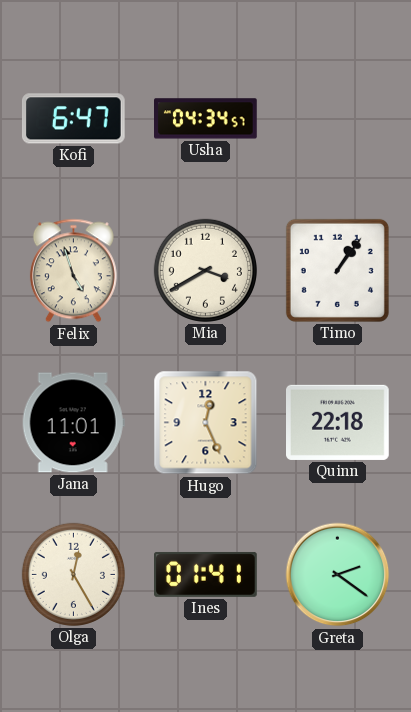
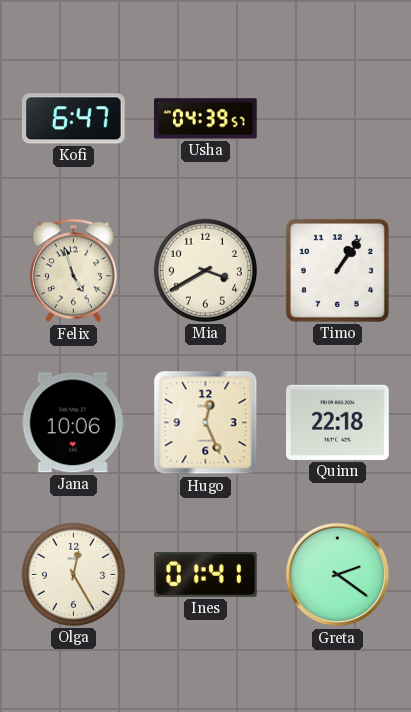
Usha: 04:34 -> 04:39
Jana: 11:01 -> 10:06
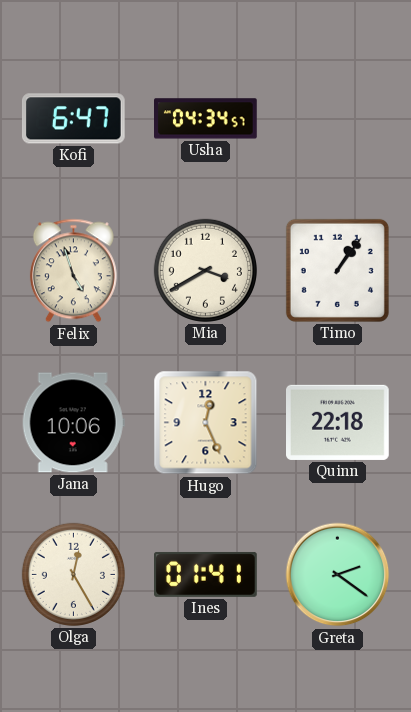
Usha: 04:39 -> 04:34
